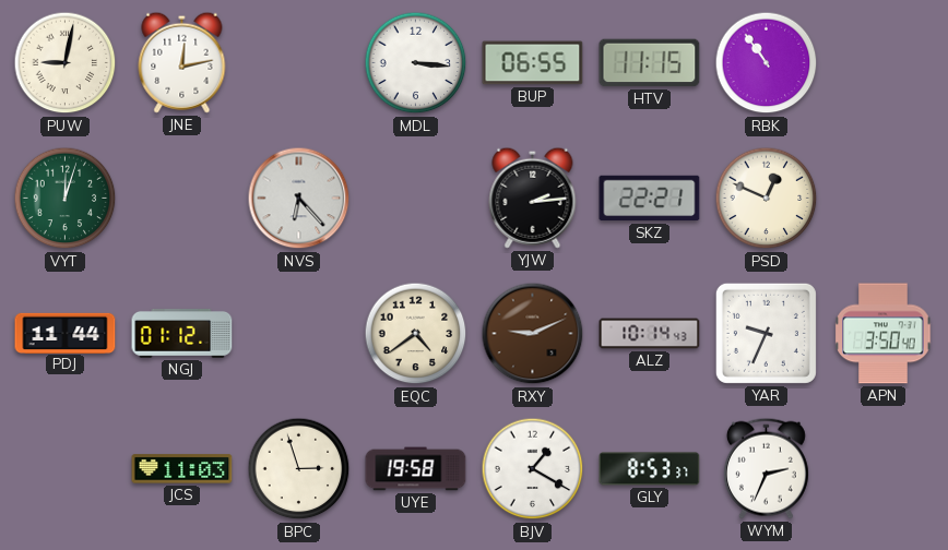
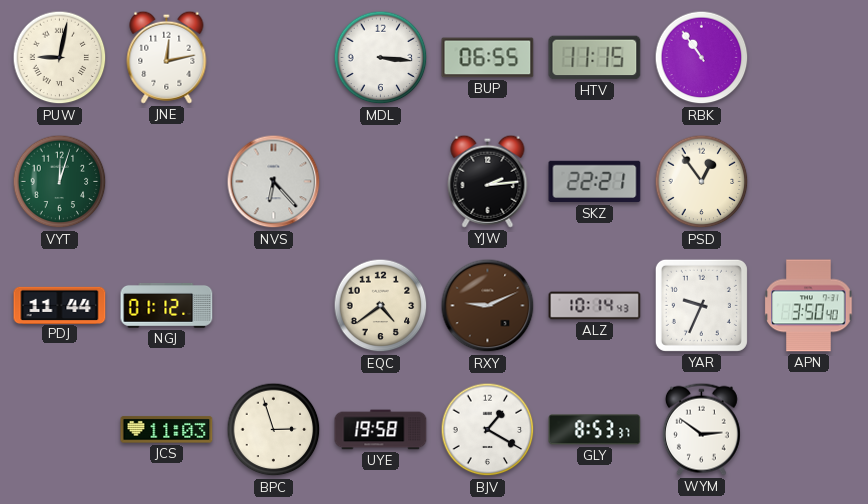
PSD: 12:49 -> 12:54
WYM: 2:34 -> 2:51
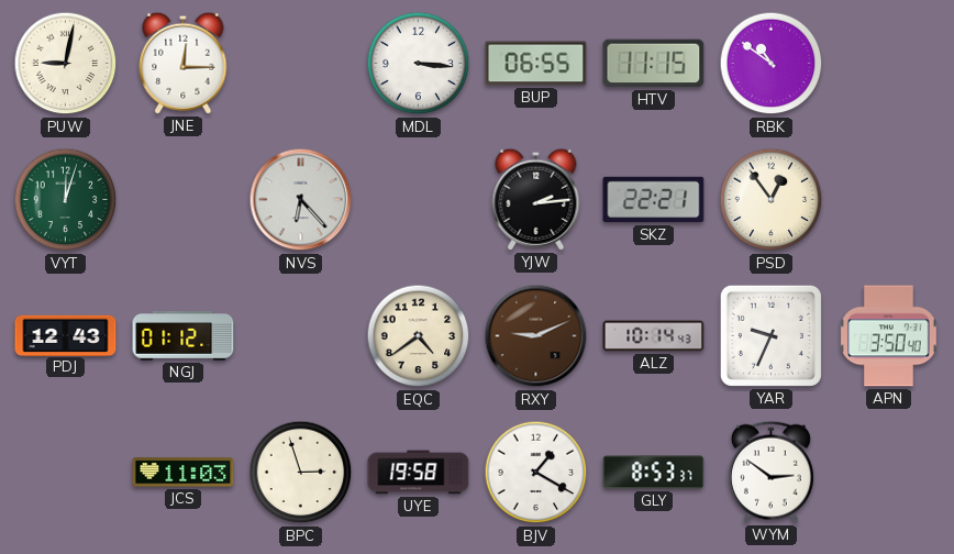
JNE: 12:13 -> 12:15
RBK: 10:54 -> 10:51
PDJ: 11:44 -> 12:43
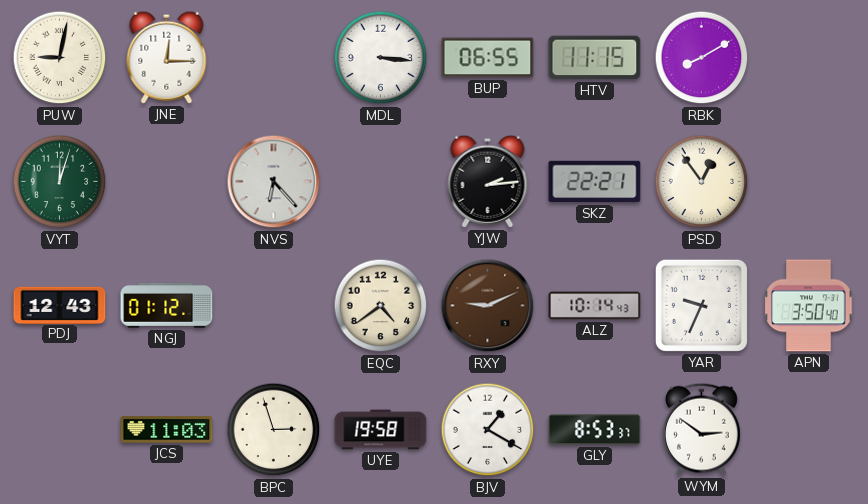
RBK: 10:51 -> 8:10
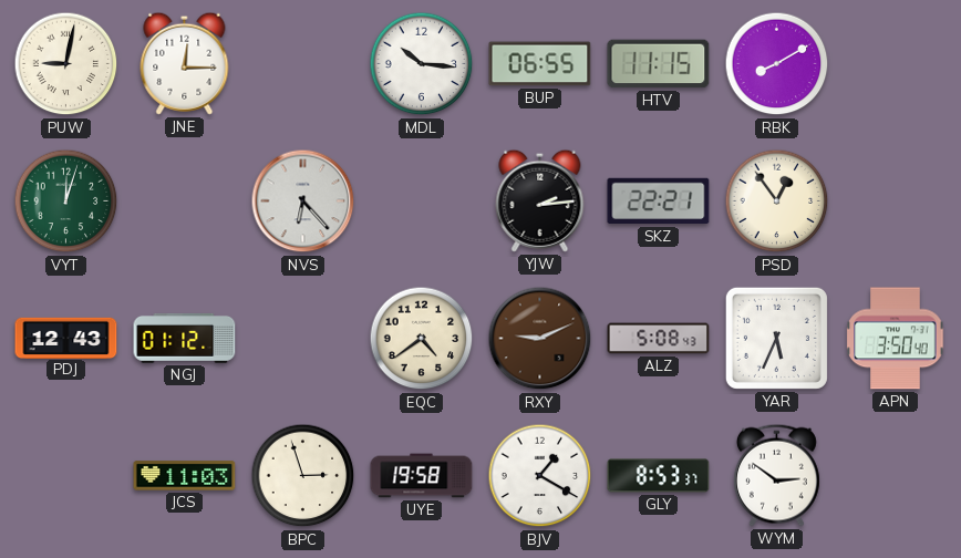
MDL: 3:16 -> 10:16
ALZ: 10:14 -> 5:08
YAR: 9:34 -> 5:34
